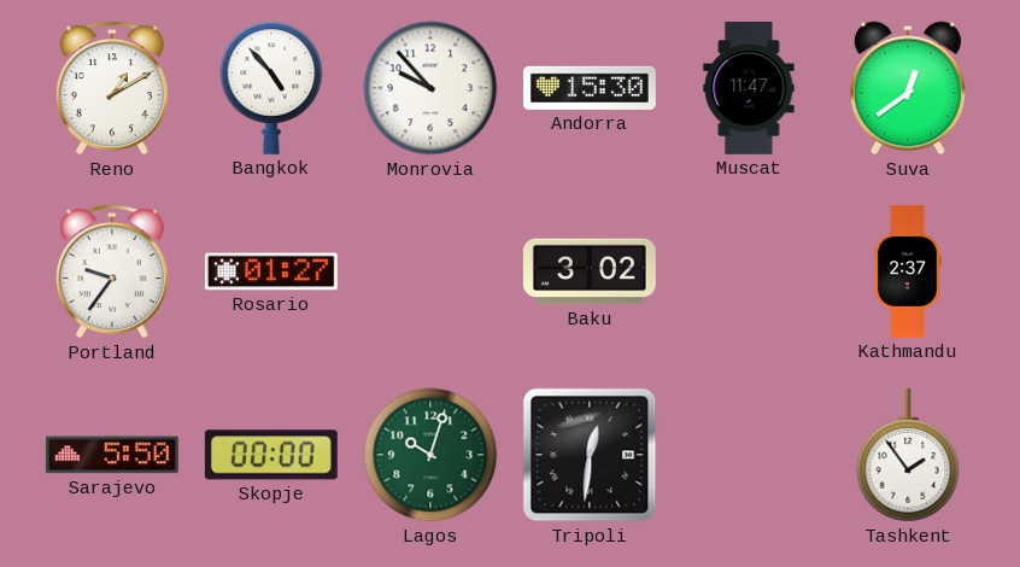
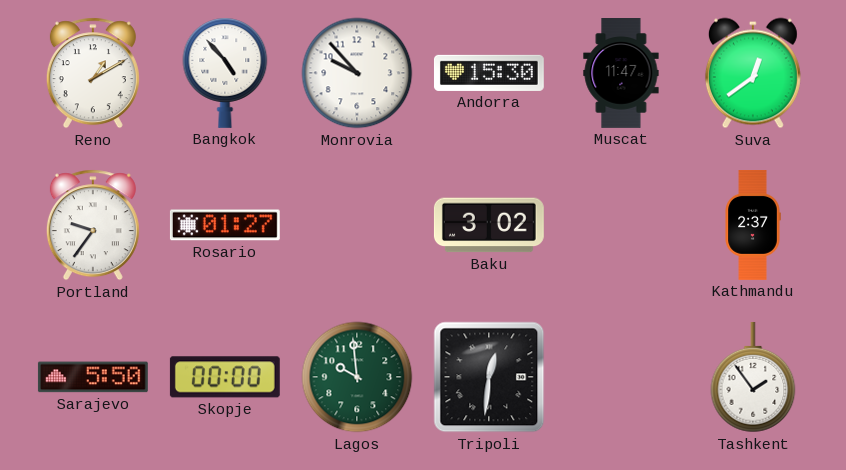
Lagos: 10:03 -> 9:59
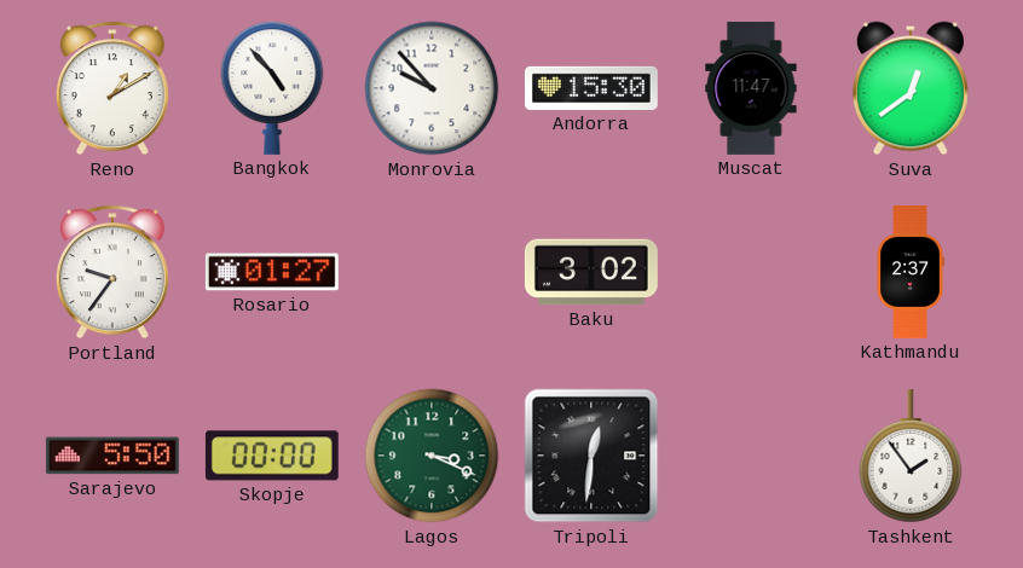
Lagos: 9:59 -> 3:19
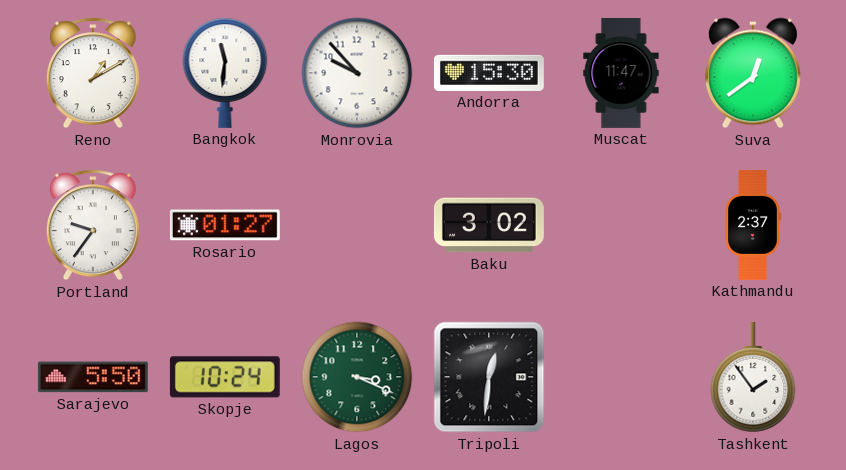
Bangkok: 4:53 -> 11:31
Skopje: 00:00 -> 10:24
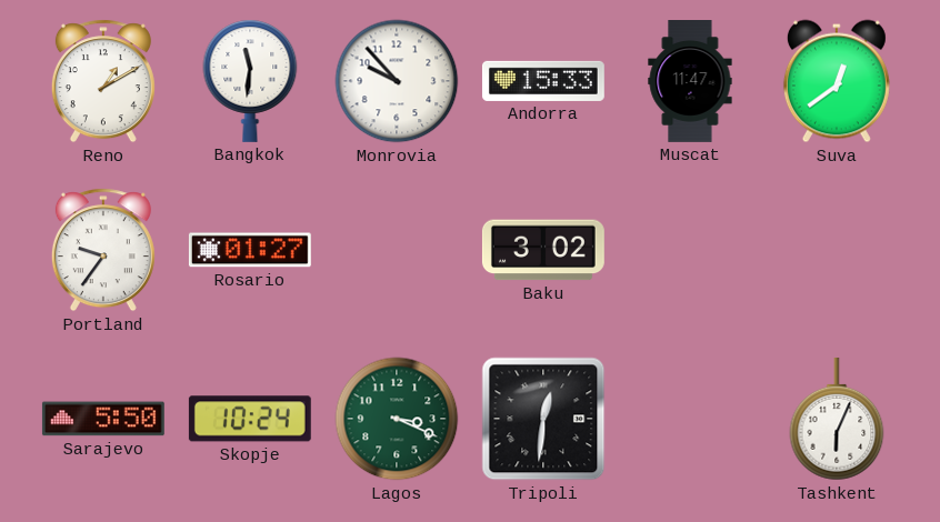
Andorra: 15:30 -> 15:33
Kathmandu: 2:37 -> none
Tashkent: 1:54 -> 6:04
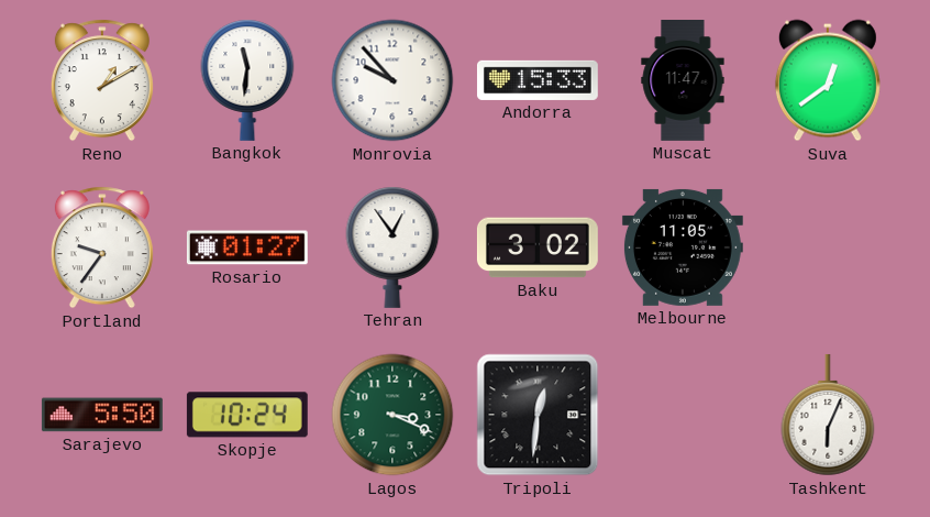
Tehran: none -> 12:54
Melbourne: none -> 11:05
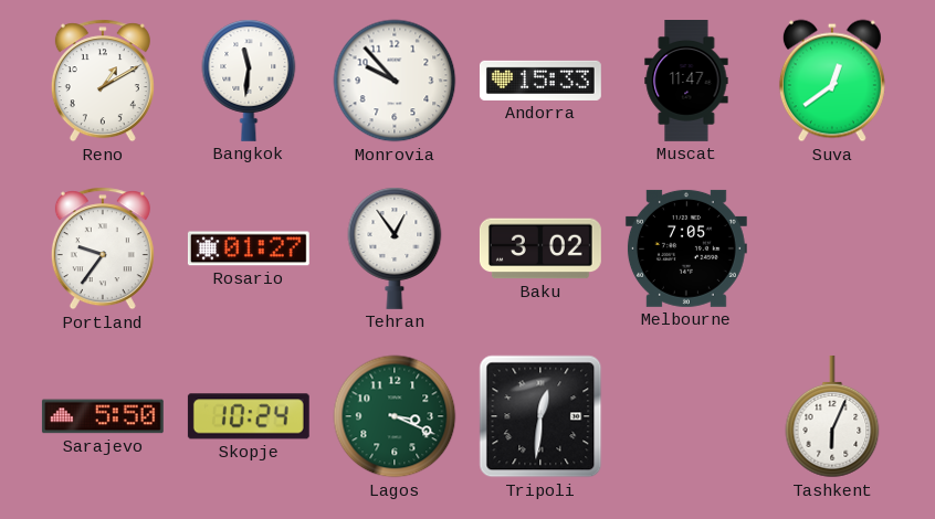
Melbourne: 11:05 -> 7:05
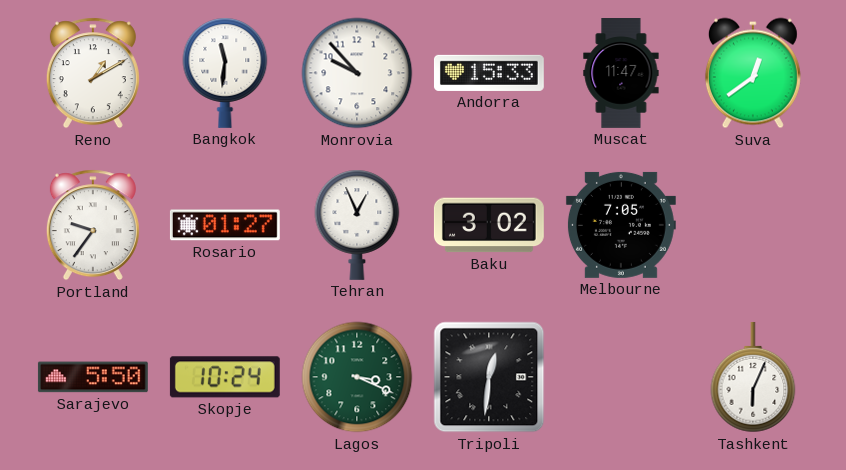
Tehran: 12:54 -> 12:56
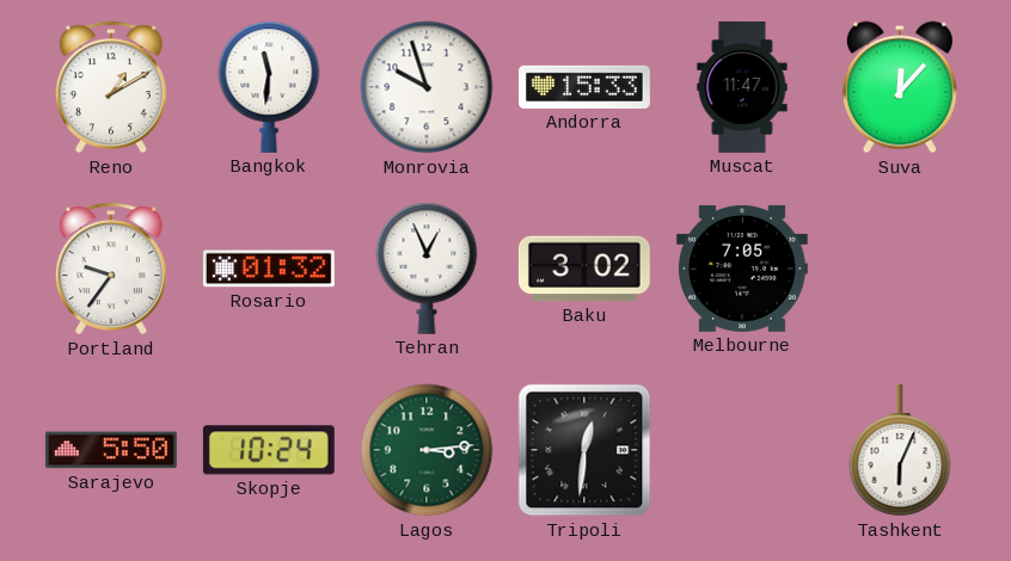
Monrovia: 9:53 -> 9:57
Suva: 12:39 -> 12:07
Rosario: 01:27 -> 01:32
Lagos: 3:19 -> 3:14
